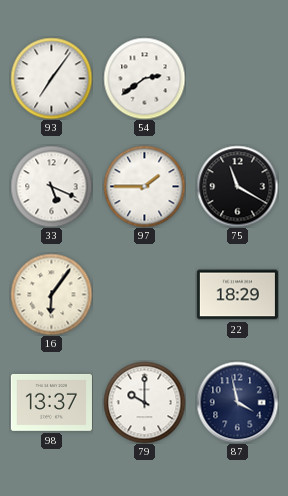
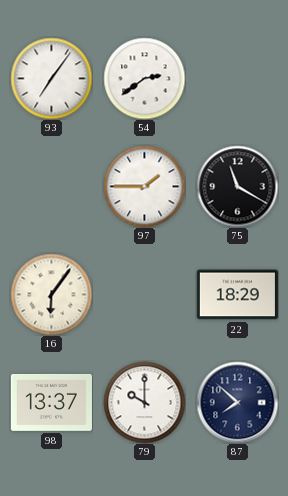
33: 5:19 -> none
87: 3:58 -> 7:52
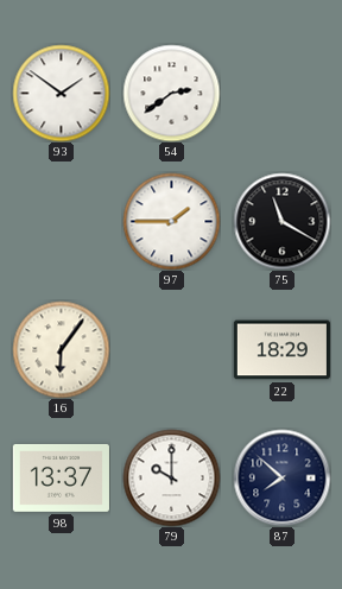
93: 7:06 -> 1:51
